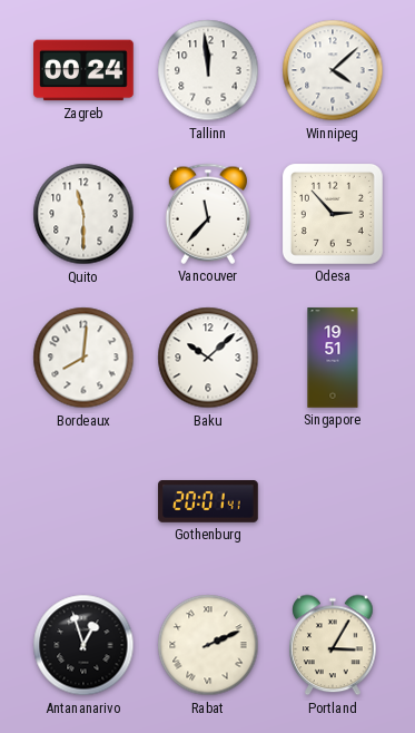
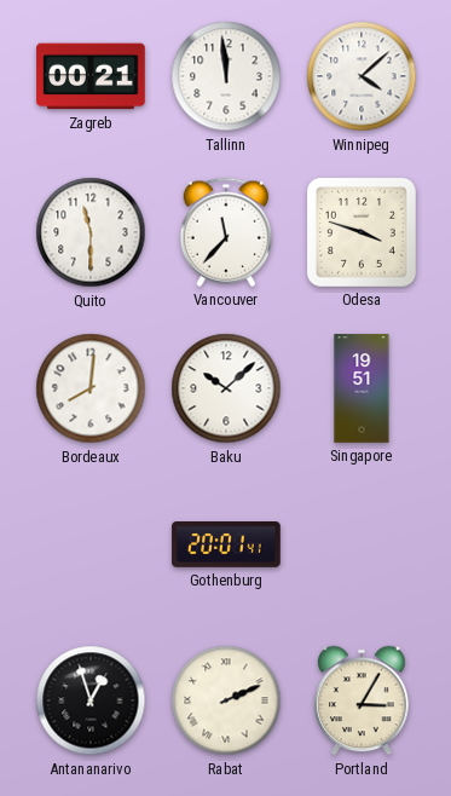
Zagreb: 00:24 -> 00:21
Odesa: 2:53 -> 3:48
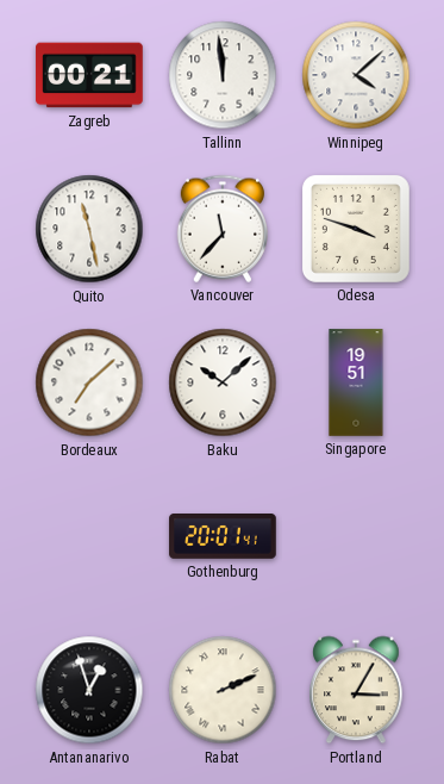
Quito: 11:30 -> 11:28
Bordeaux: 8:01 -> 7:08
